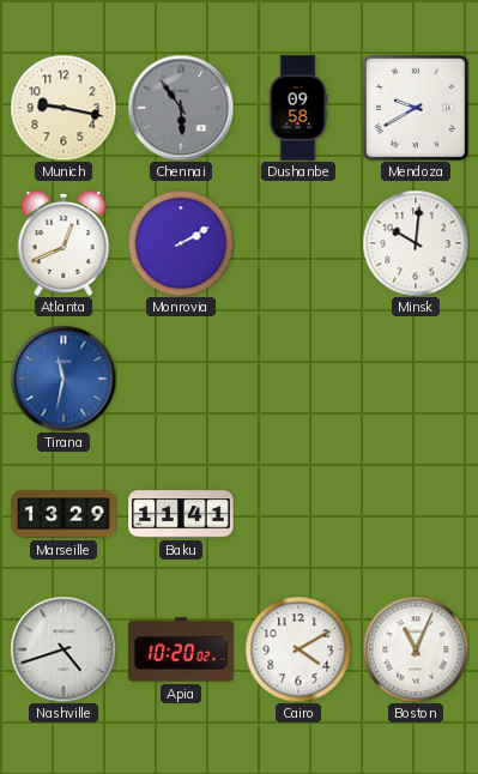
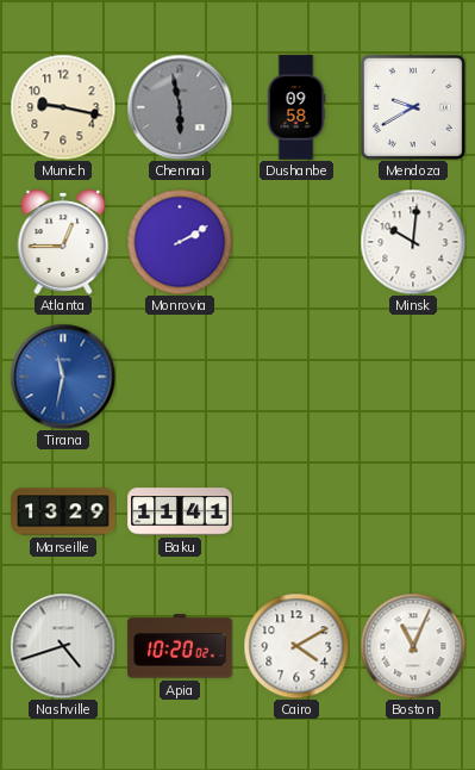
Chennai: 5:54 -> 5:58
Atlanta: 12:41 -> 12:45
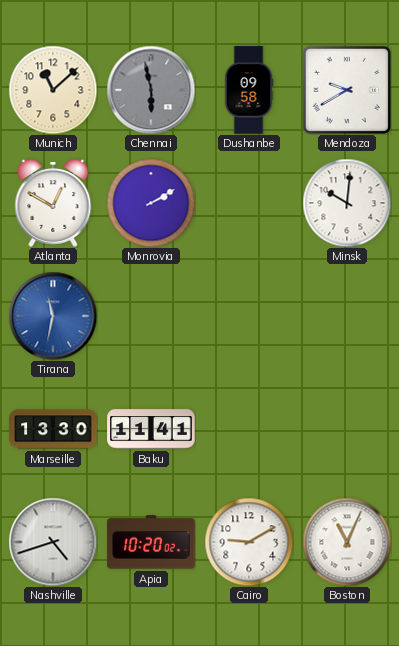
Munich: 9:17 -> 11:08
Atlanta: 12:45 -> 12:50
Marseille: 13:29 -> 13:30
Cairo: 4:10 -> 9:10
